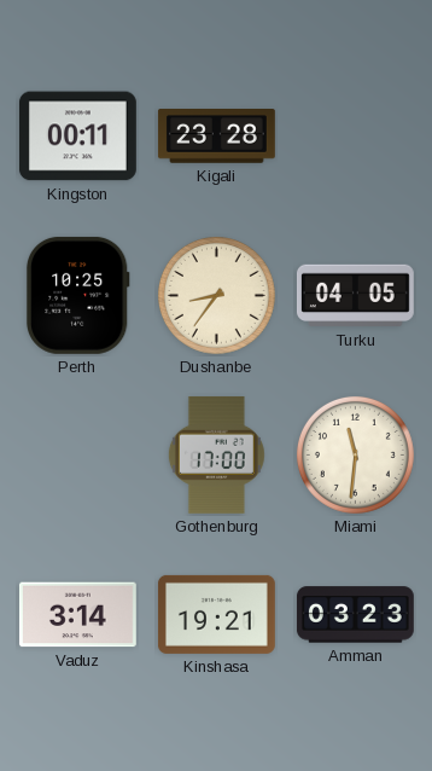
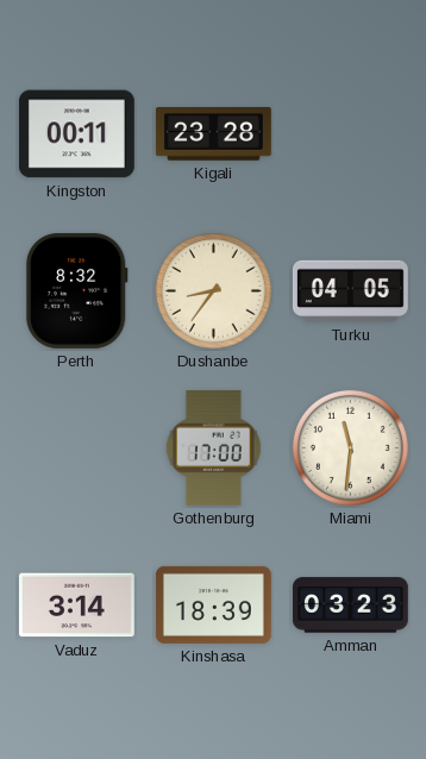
Perth: 10:25 -> 8:32
Kinshasa: 19:21 -> 18:39
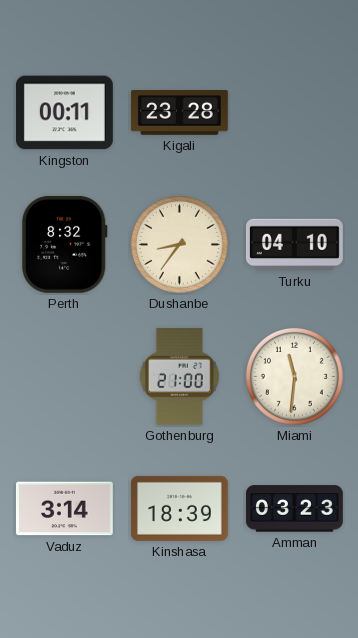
Turku: 04:05 -> 04:10
Gothenburg: 17:00 -> 21:00
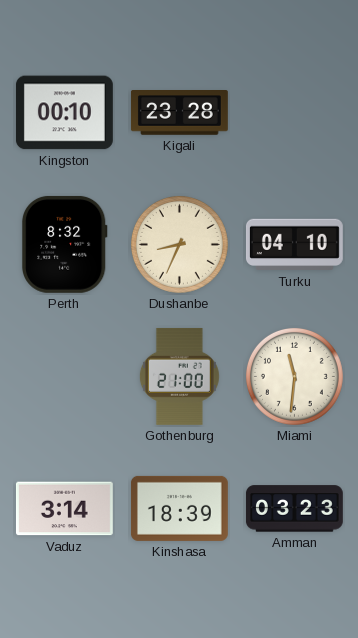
Kingston: 00:11 -> 00:10
Dushanbe: 8:36 -> 8:34
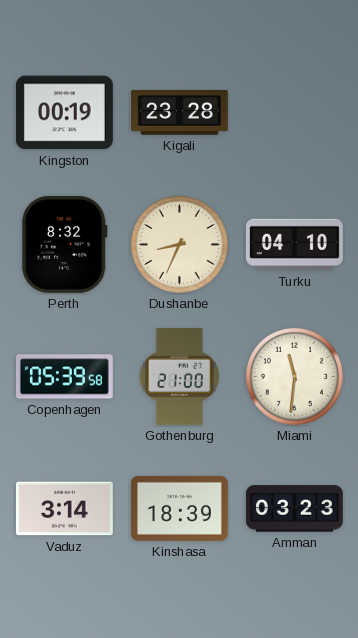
Kingston: 00:10 -> 00:19
Copenhagen: none -> 05:39
